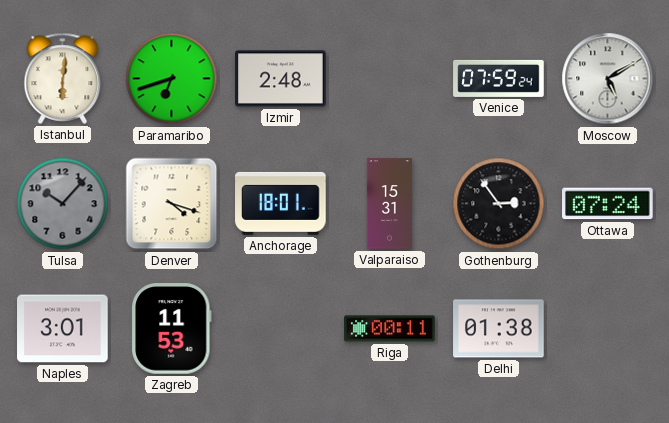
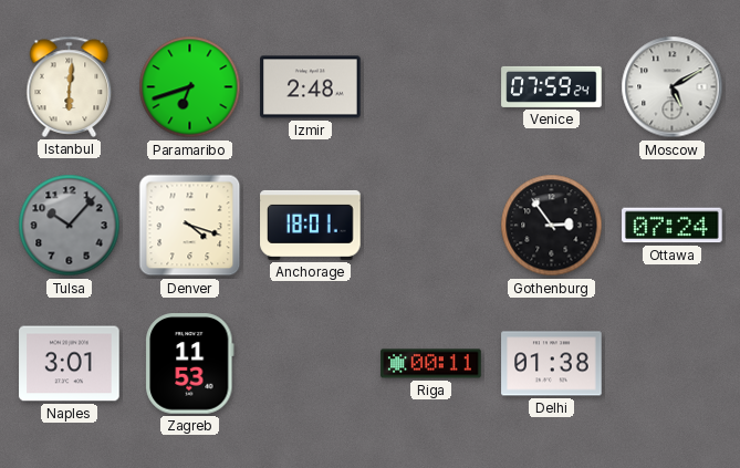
Valparaiso: 15:31 -> none
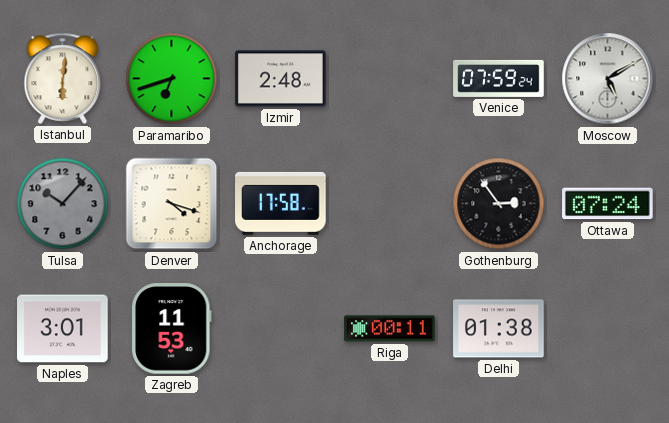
Anchorage: 18:01 -> 17:58
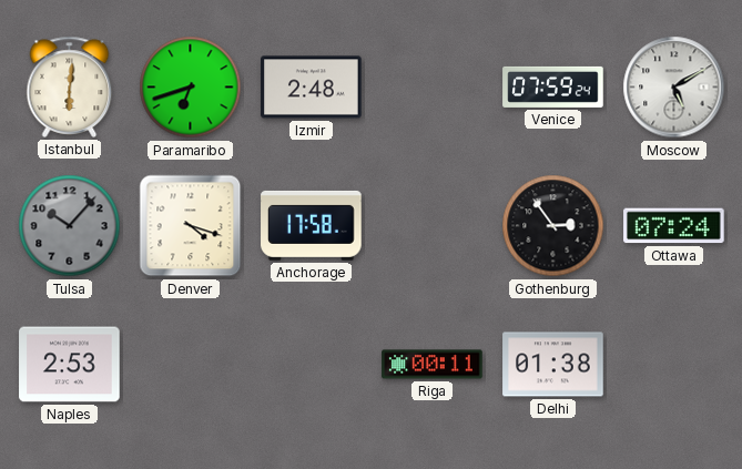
Naples: 3:01 -> 2:53
Zagreb: 11:53 -> none
